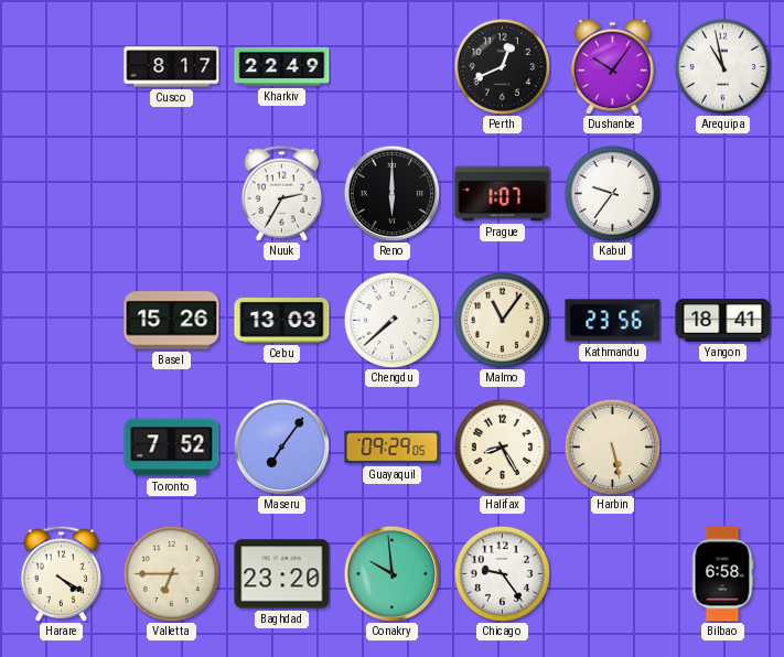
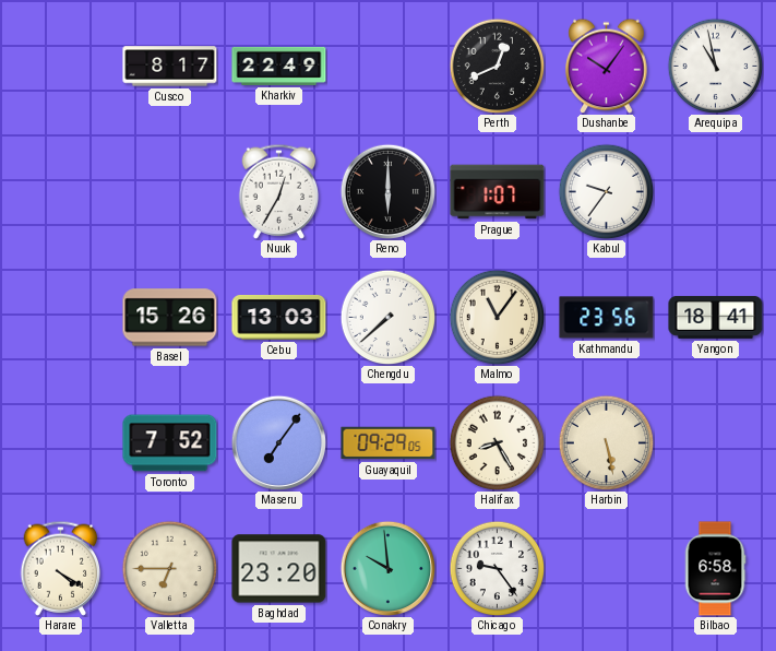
Nuuk: 2:35 -> 12:35
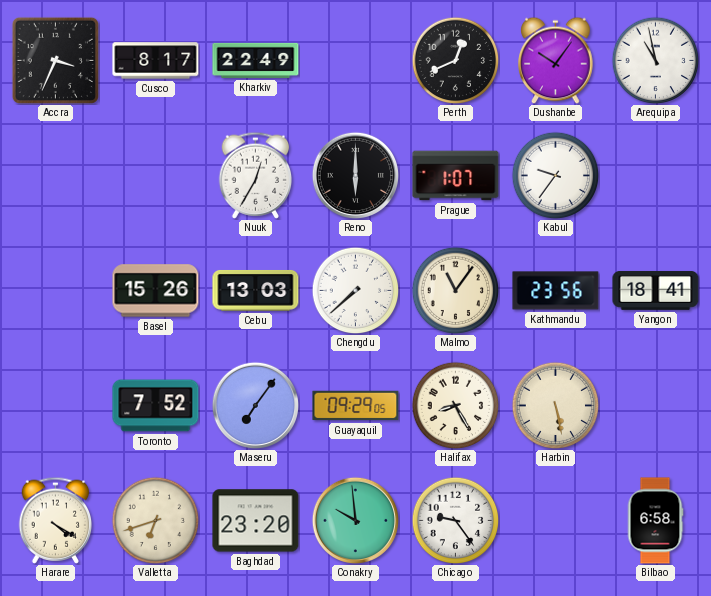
Accra: none -> 3:34
Valletta: 6:45 -> 6:42
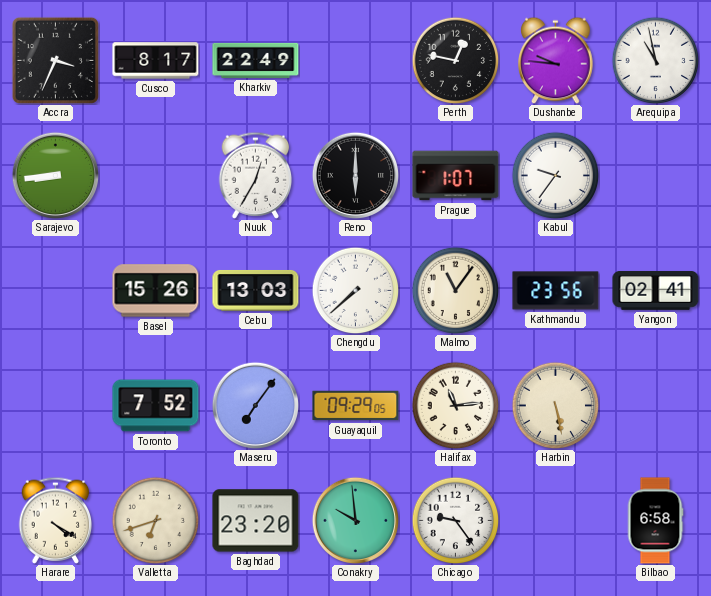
Perth: 12:41 -> 12:47
Dushanbe: 10:06 -> 9:46
Sarajevo: none -> 8:44
Yangon: 18:41 -> 02:41
Halifax: 8:25 -> 11:14
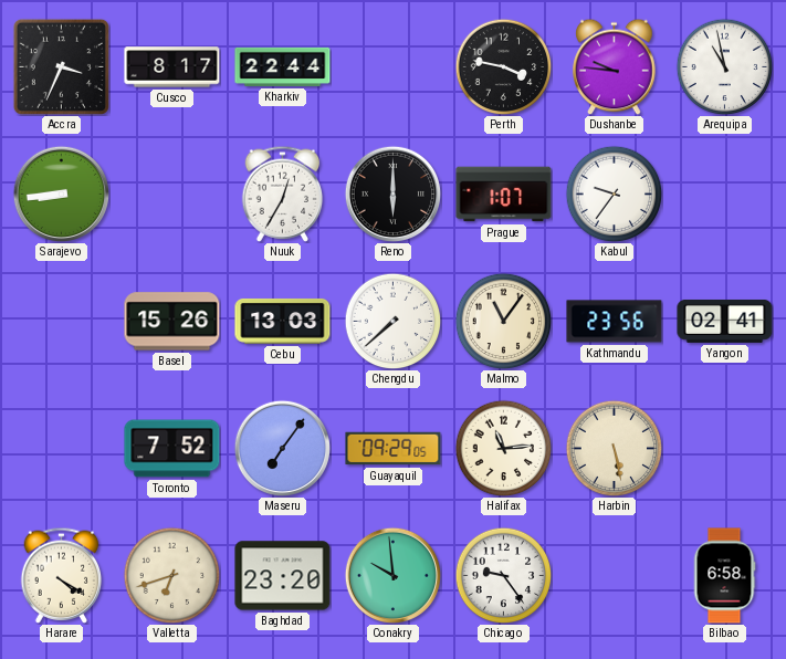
Kharkiv: 22:49 -> 22:44
Perth: 12:47 -> 3:47
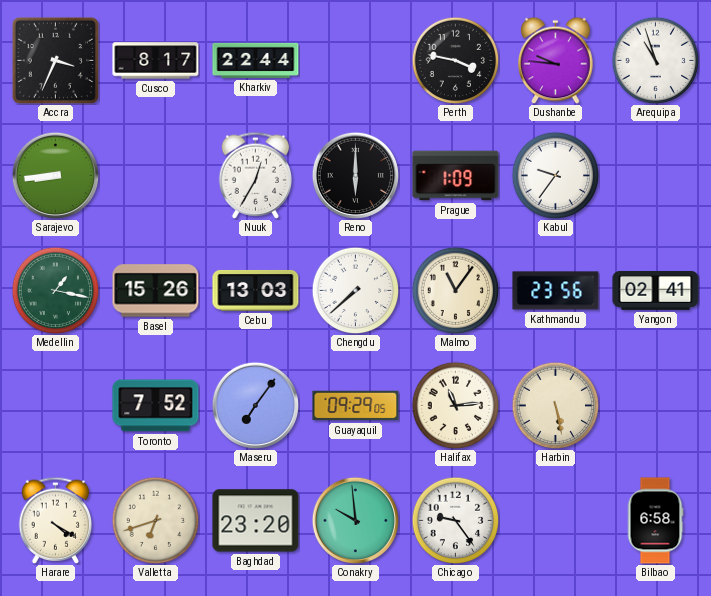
Arequipa: 10:58 -> 10:57
Prague: 1:07 -> 1:09
Medellin: none -> 1:17
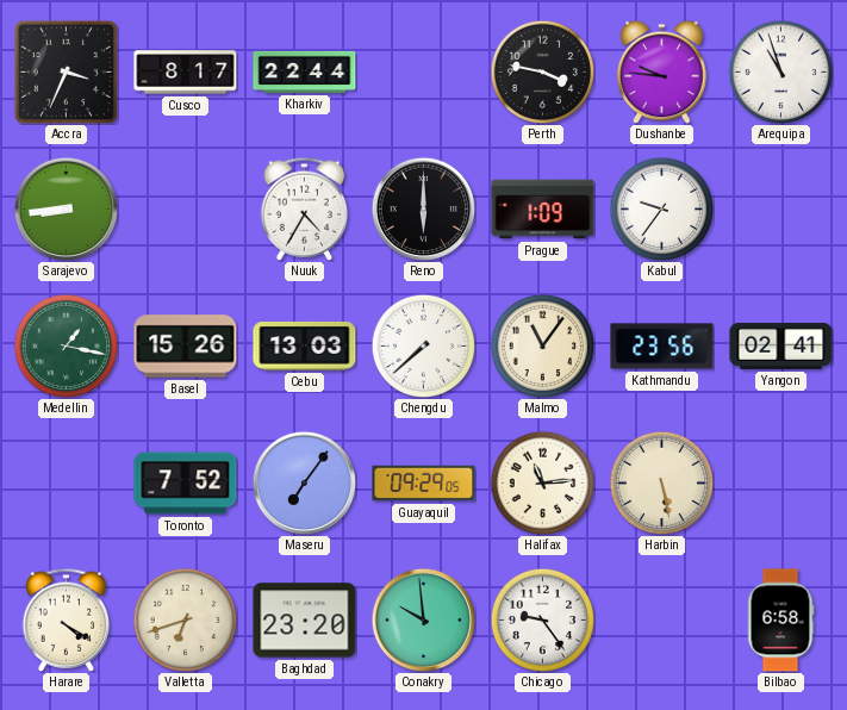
Nuuk: 12:35 -> 4:35
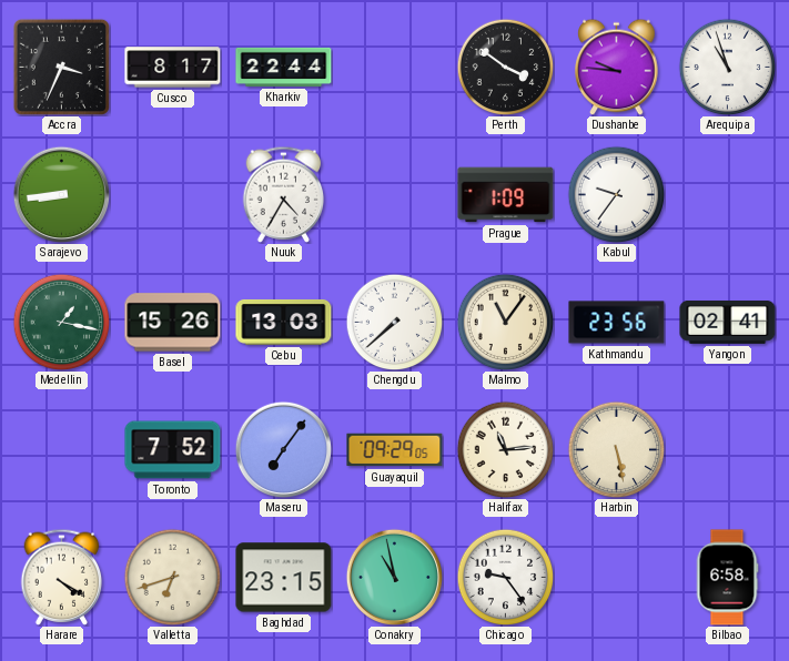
Perth: 3:47 -> 3:51
Reno: 6:00 -> none
Baghdad: 23:20 -> 23:15
Conakry: 9:59 -> 10:58
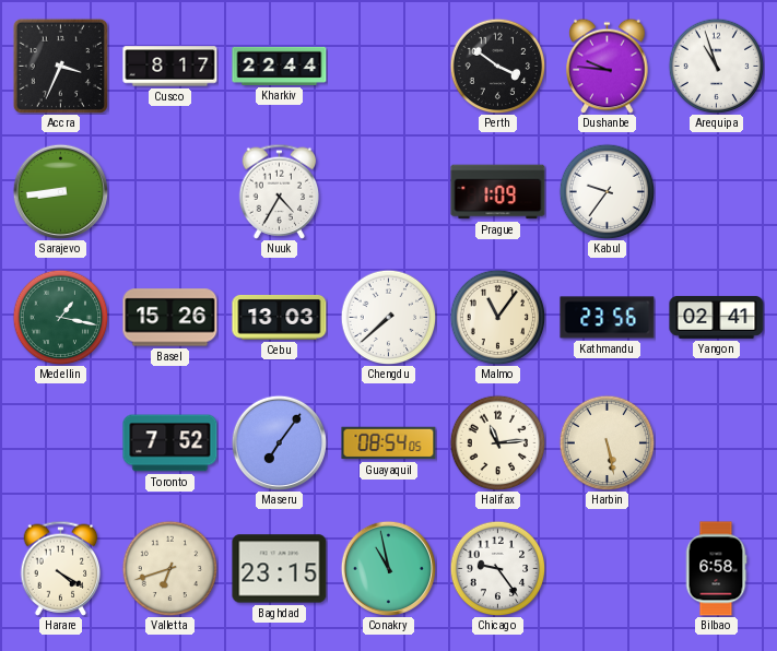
Guayaquil: 09:29 -> 08:54
